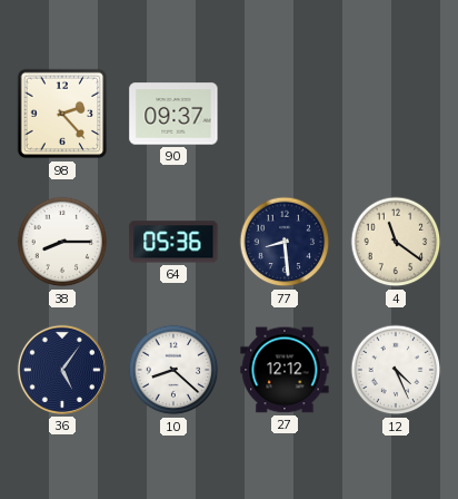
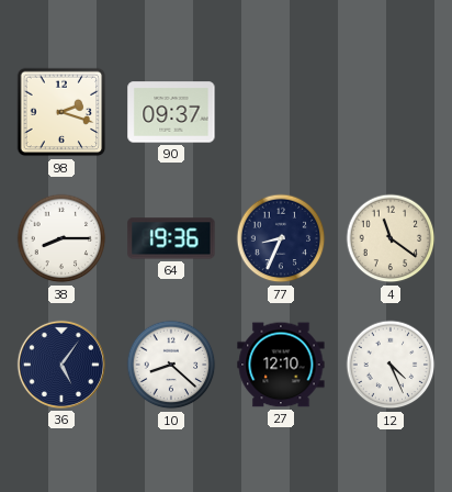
98: 2:23 -> 2:18
64: 05:36 -> 19:36
77: 8:29 -> 8:34
27: 12:12 -> 12:10
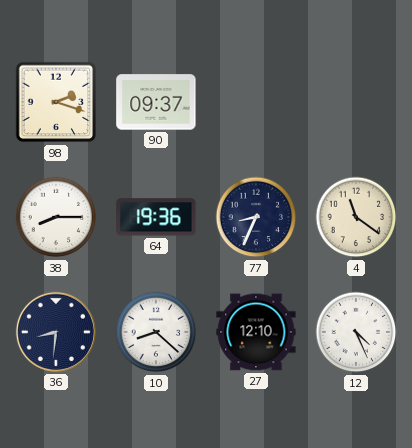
36: 5:06 -> 8:31
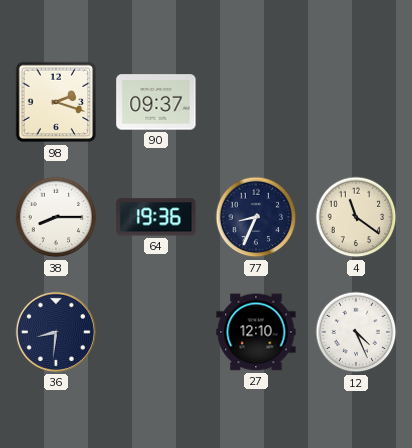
10: 8:22 -> none
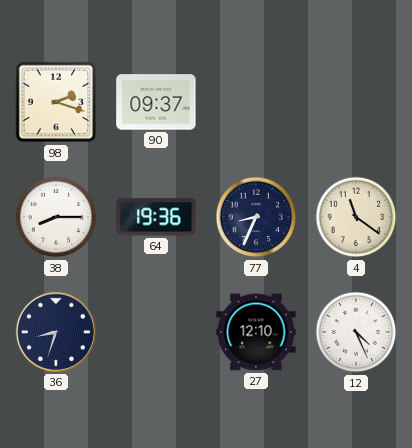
36: 8:31 -> 8:33
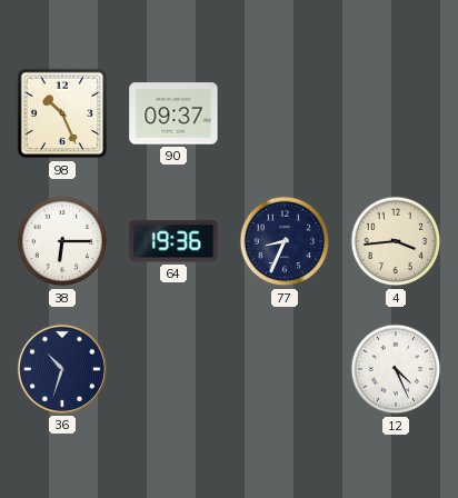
98: 2:18 -> 10:26
38: 8:15 -> 6:15
4: 11:21 -> 3:44
36: 8:33 -> 10:33
27: 12:10 -> none
